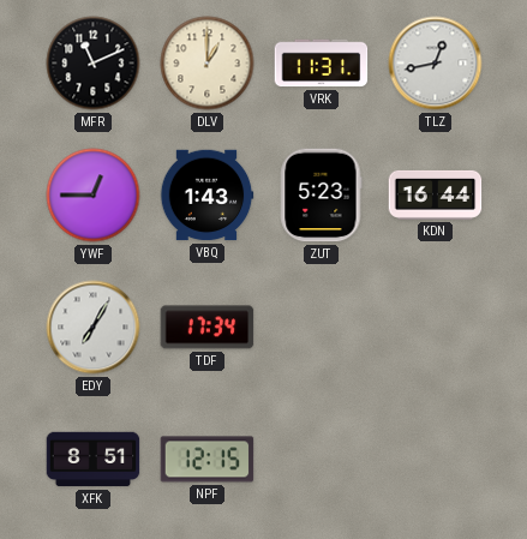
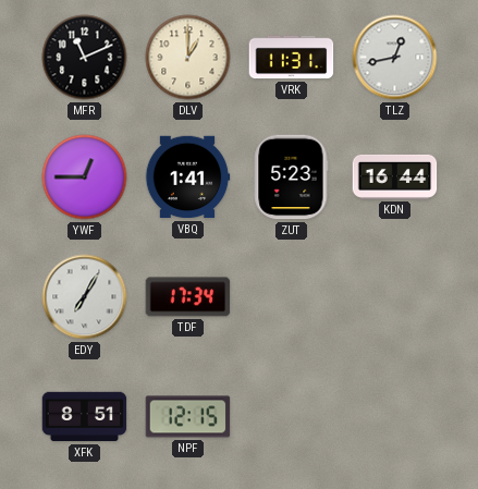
VBQ: 1:43 -> 1:41
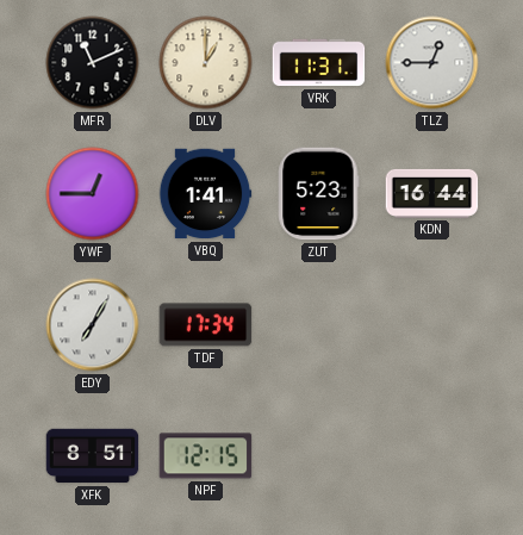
TLZ: 12:43 -> 12:45
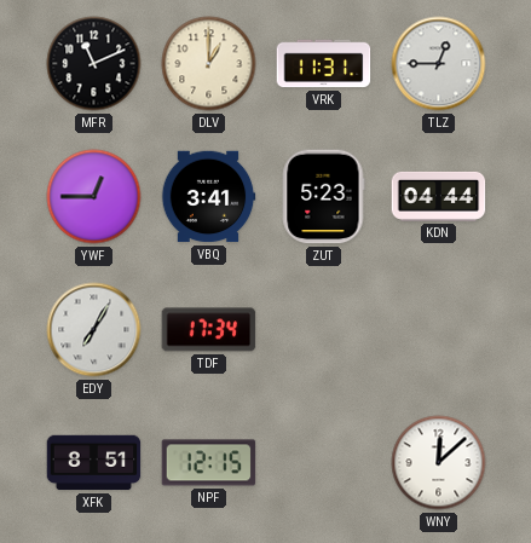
VBQ: 1:41 -> 3:41
KDN: 16:44 -> 04:44
WNY: none -> 12:08
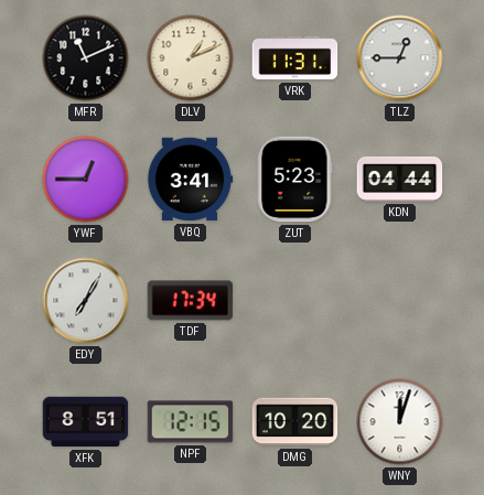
DLV: 1:00 -> 1:11
DMG: none -> 10:20
WNY: 12:08 -> 12:03
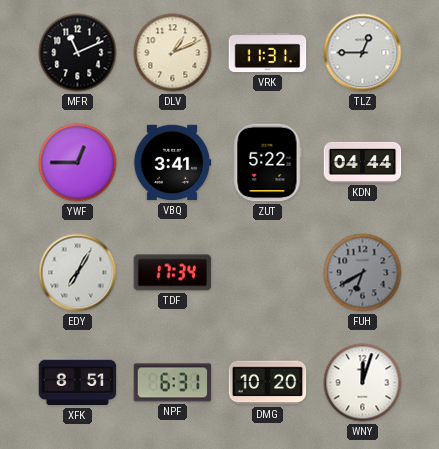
ZUT: 5:23 -> 5:22
FUH: none -> 6:40
NPF: 12:15 -> 6:31
